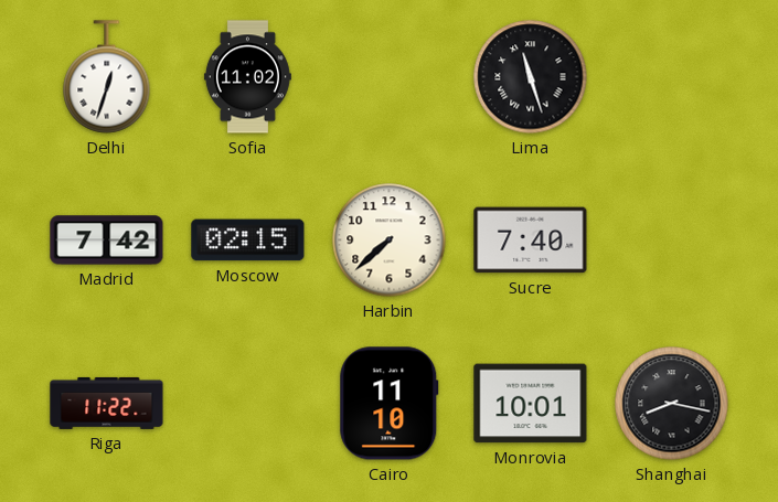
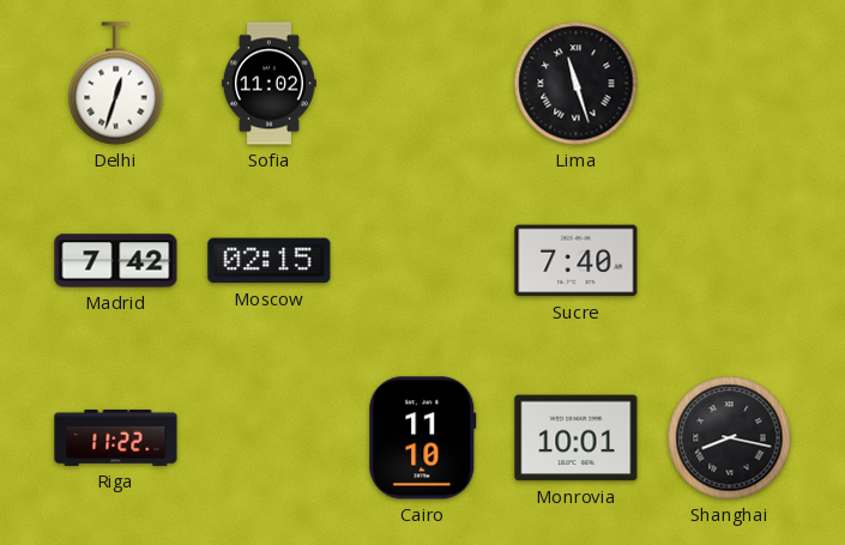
Harbin: 7:38 -> none
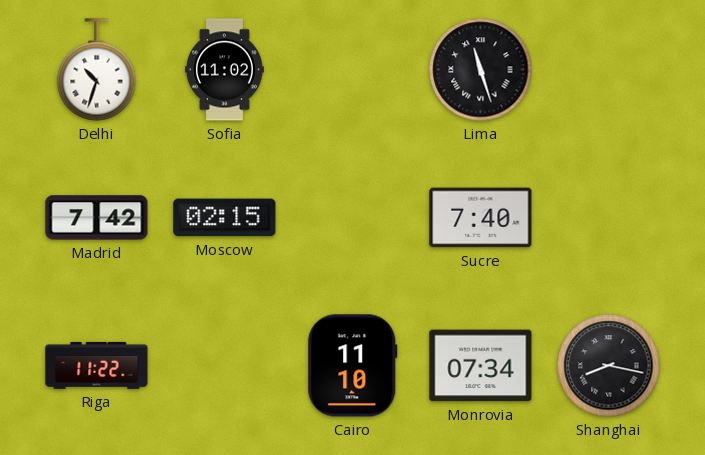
Delhi: 12:33 -> 10:33
Monrovia: 10:01 -> 07:34
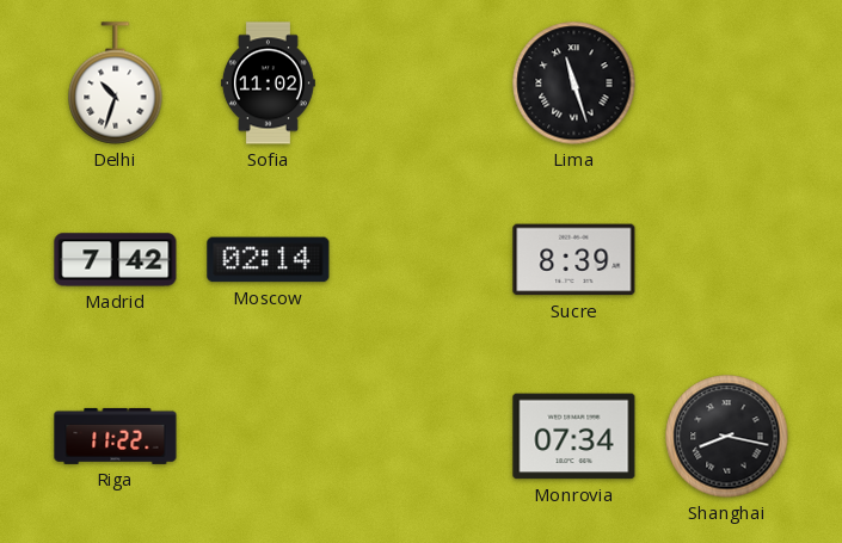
Moscow: 02:15 -> 02:14
Sucre: 7:40 -> 8:39
Cairo: 11:10 -> none
